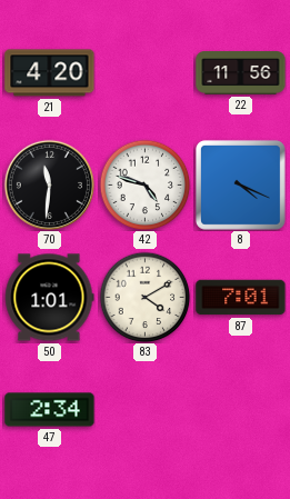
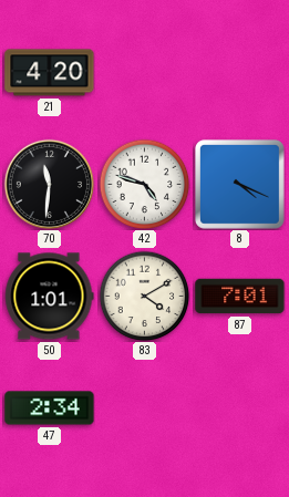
22: 11:56 -> none
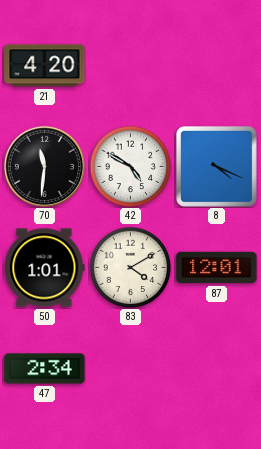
42: 4:48 -> 4:50
87: 7:01 -> 12:01
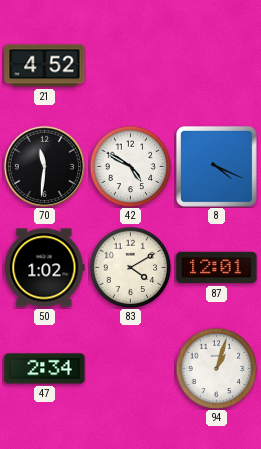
21: 4:20 -> 4:52
50: 1:01 -> 1:02
94: none -> 1:03
